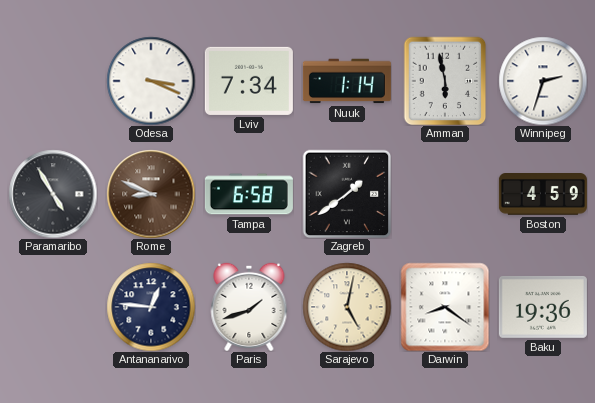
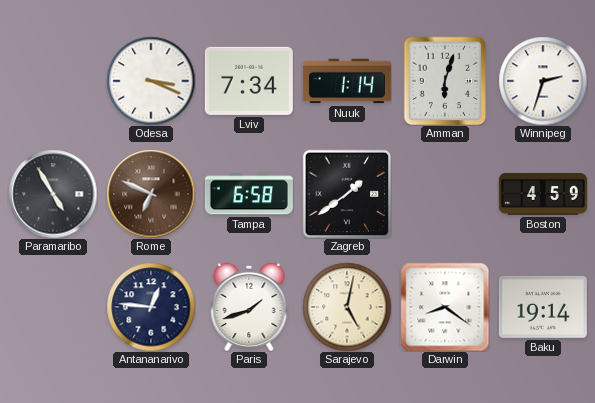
Amman: 5:58 -> 6:03
Rome: 8:49 -> 6:49
Baku: 19:36 -> 19:14
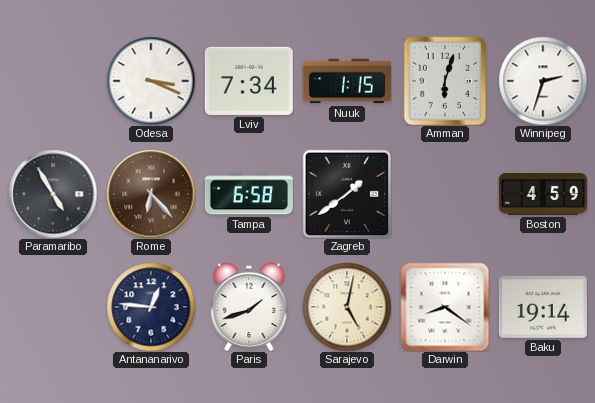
Nuuk: 1:14 -> 1:15
Rome: 6:49 -> 6:23
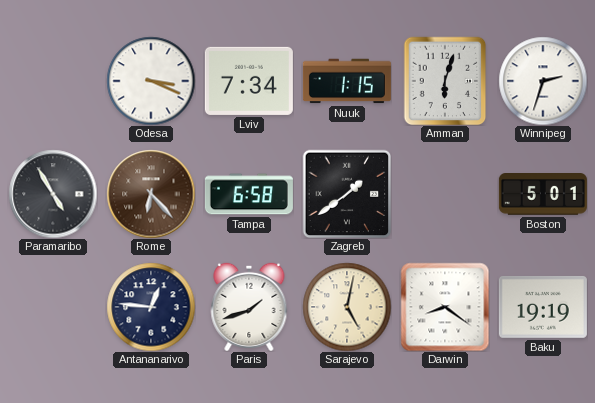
Boston: 4:59 -> 5:01
Baku: 19:14 -> 19:19
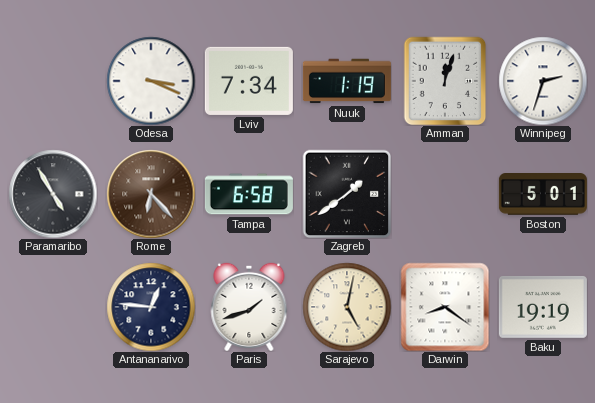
Nuuk: 1:15 -> 1:19
Amman: 6:03 -> 12:03
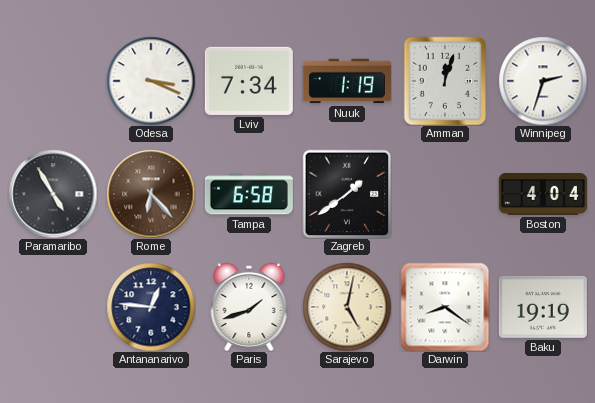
Boston: 5:01 -> 4:04
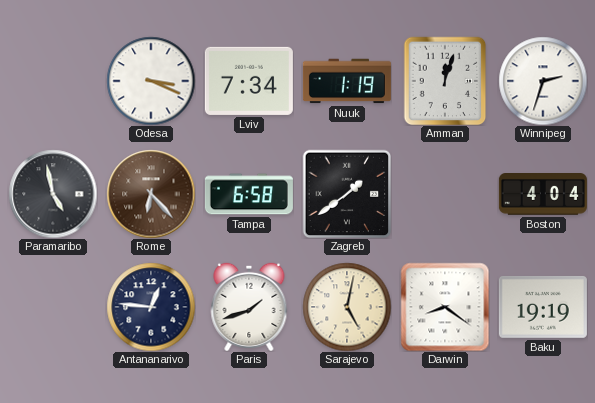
Paramaribo: 4:55 -> 4:58
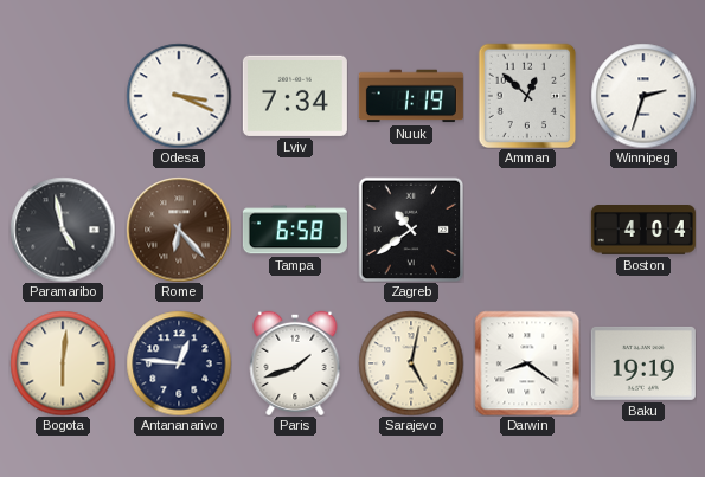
Amman: 12:03 -> 12:52
Zagreb: 1:39 -> 10:39
Bogota: none -> 6:01
